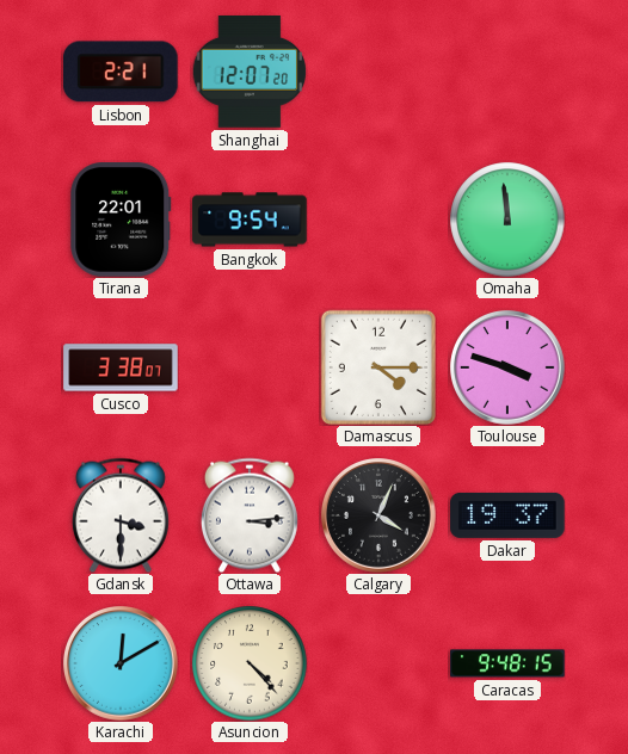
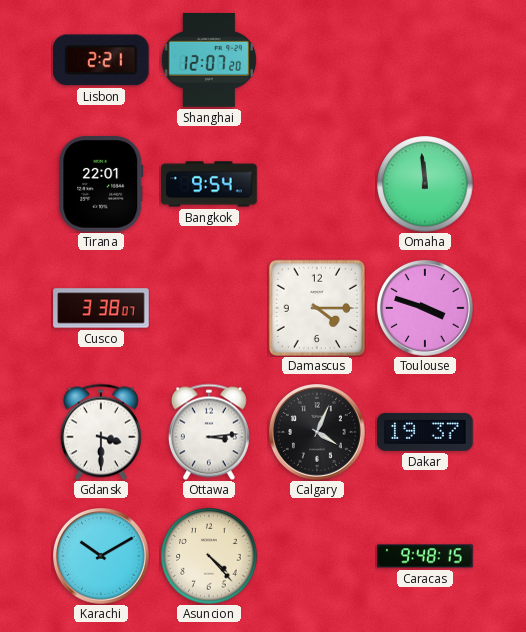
Karachi: 12:10 -> 10:10
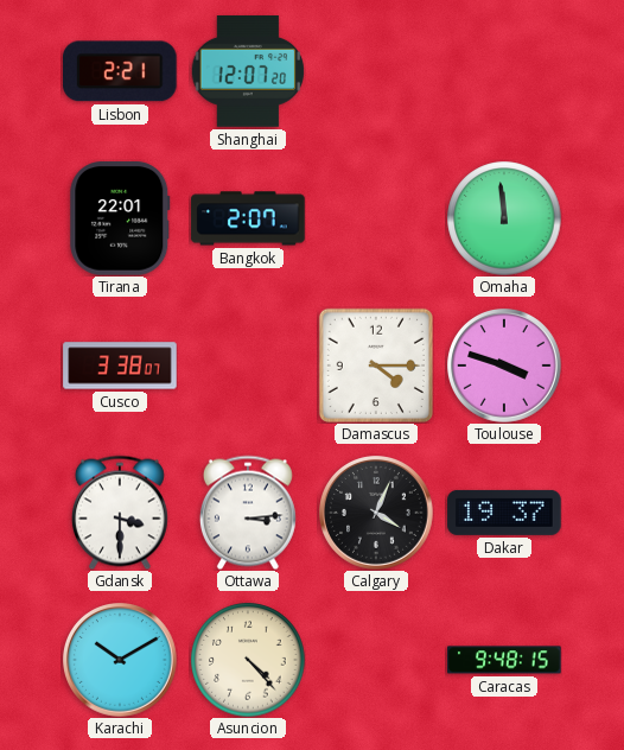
Bangkok: 9:54 -> 2:07
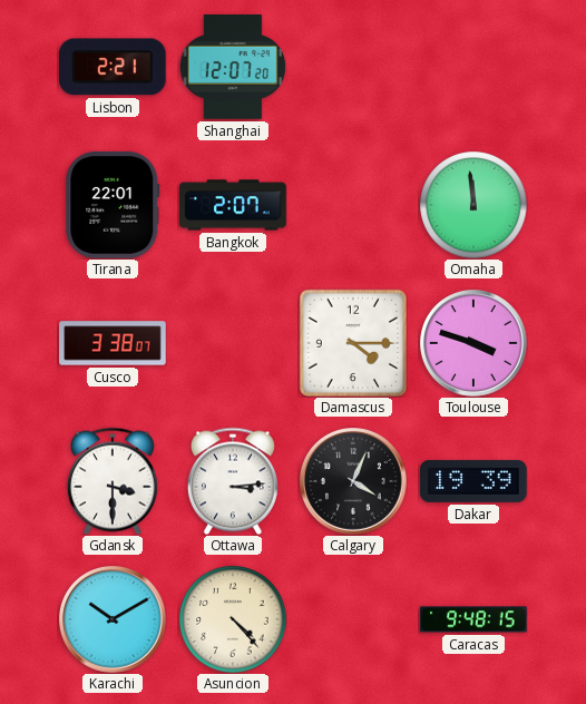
Dakar: 19:37 -> 19:39
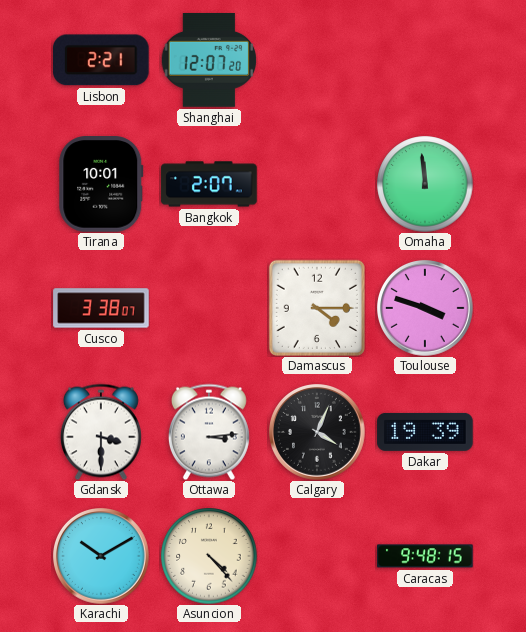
Tirana: 22:01 -> 10:01
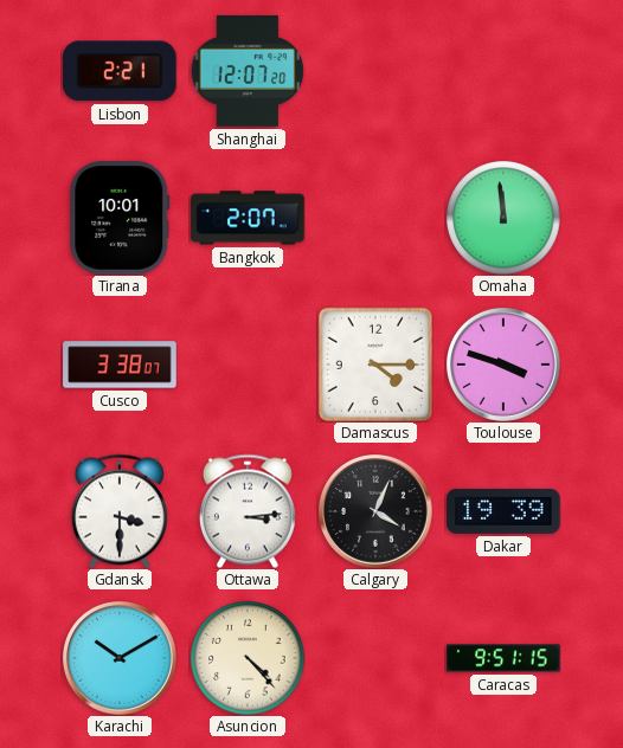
Caracas: 9:48 -> 9:51
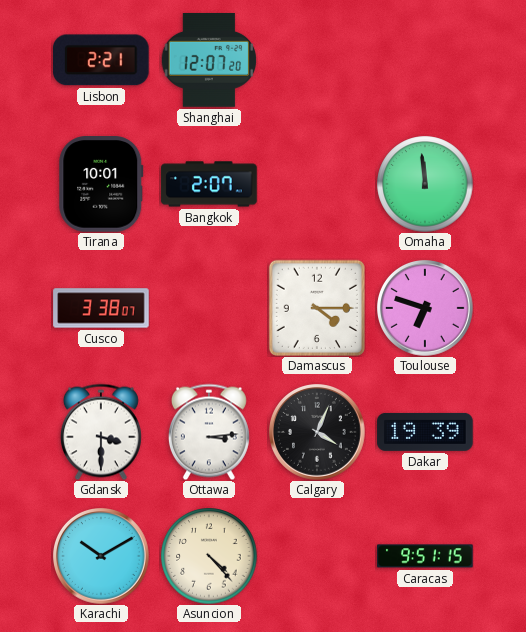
Toulouse: 3:48 -> 6:48
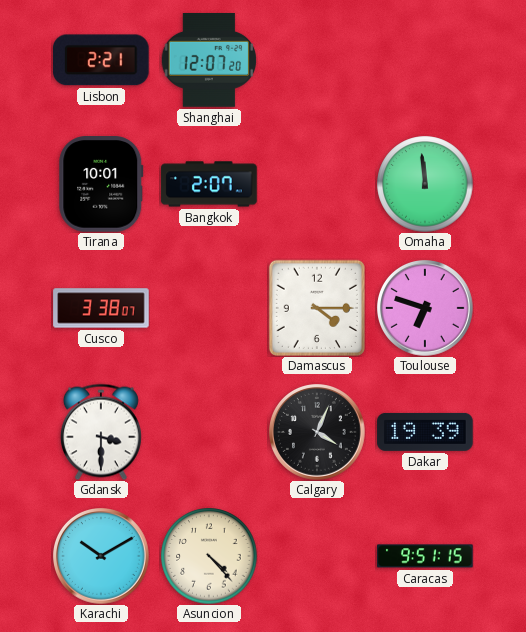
Ottawa: 3:14 -> none
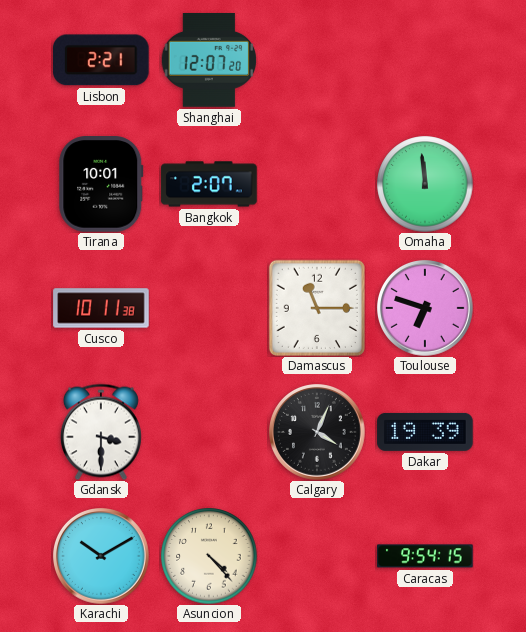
Cusco: 3:38 -> 10:11
Damascus: 4:15 -> 11:15
Caracas: 9:51 -> 9:54
